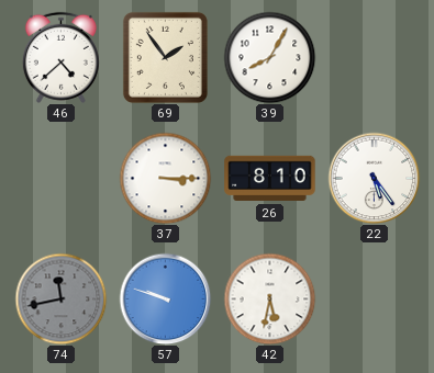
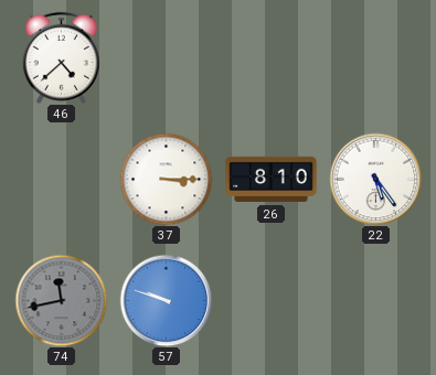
69: 1:54 -> none
39: 8:05 -> none
42: 5:32 -> none
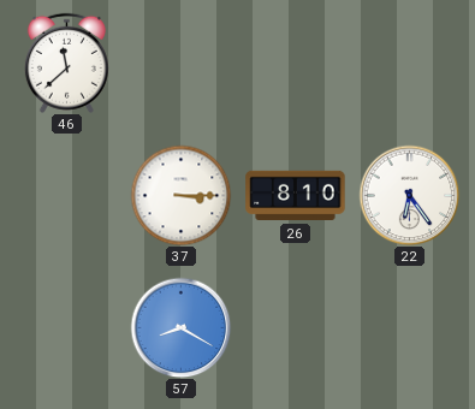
46: 4:38 -> 11:38
22: 5:24 -> 6:24
74: 11:43 -> none
57: 9:48 -> 8:20
